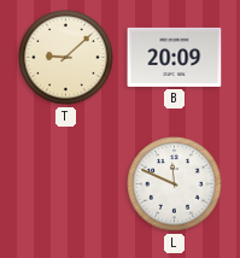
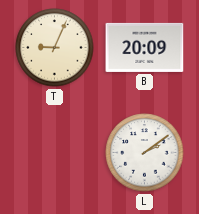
T: 9:08 -> 9:04
L: 11:49 -> 2:09
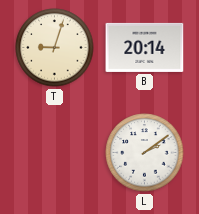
T: 9:04 -> 9:03
B: 20:09 -> 20:14
